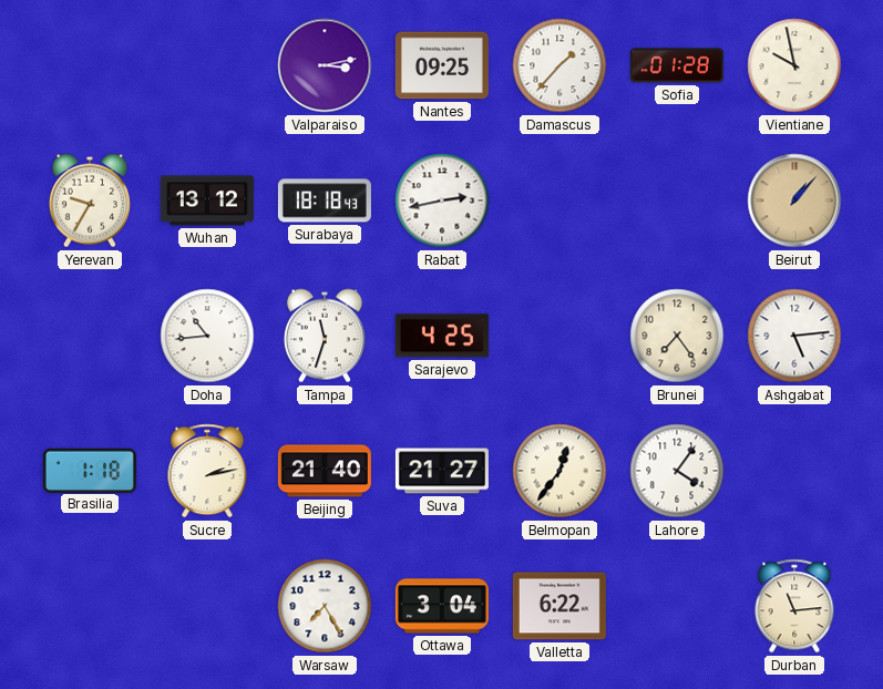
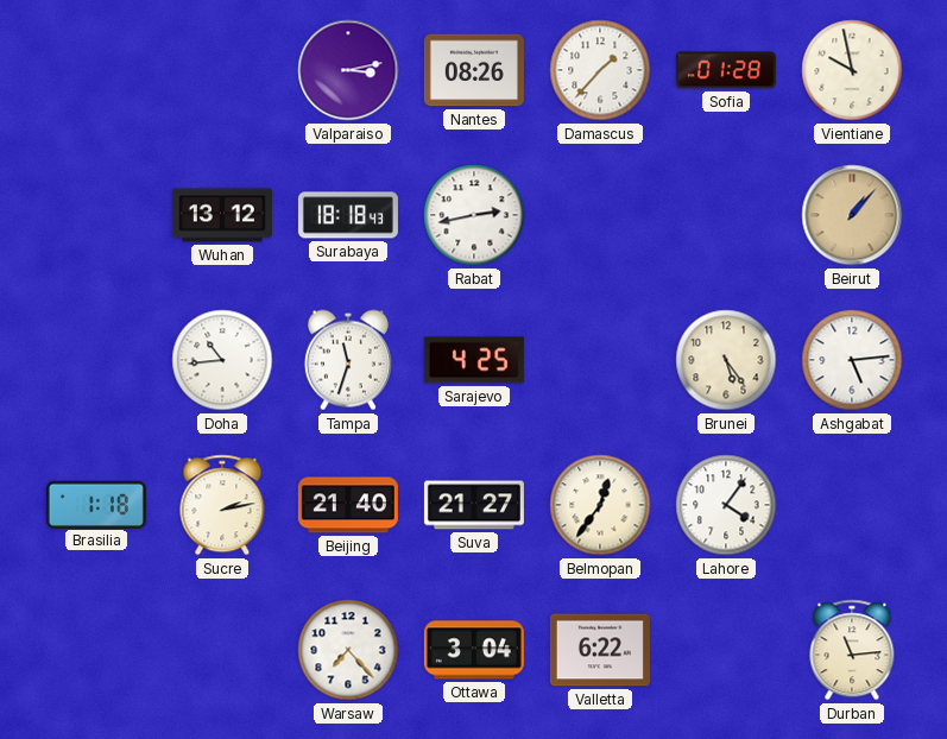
Nantes: 09:25 -> 08:26
Yerevan: 9:35 -> none
Brunei: 7:24 -> 5:24
Warsaw: 7:25 -> 7:23
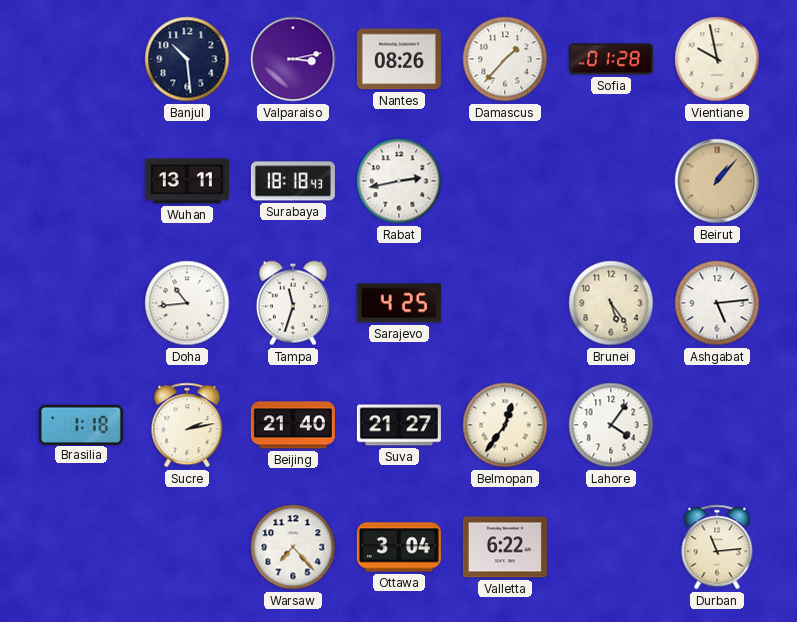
Banjul: none -> 10:29
Wuhan: 13:12 -> 13:11
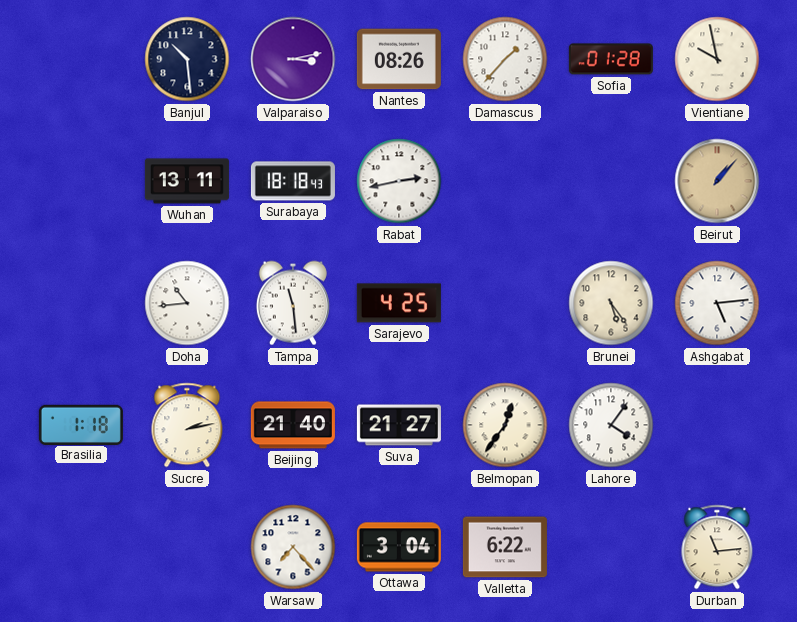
Tampa: 11:33 -> 11:29
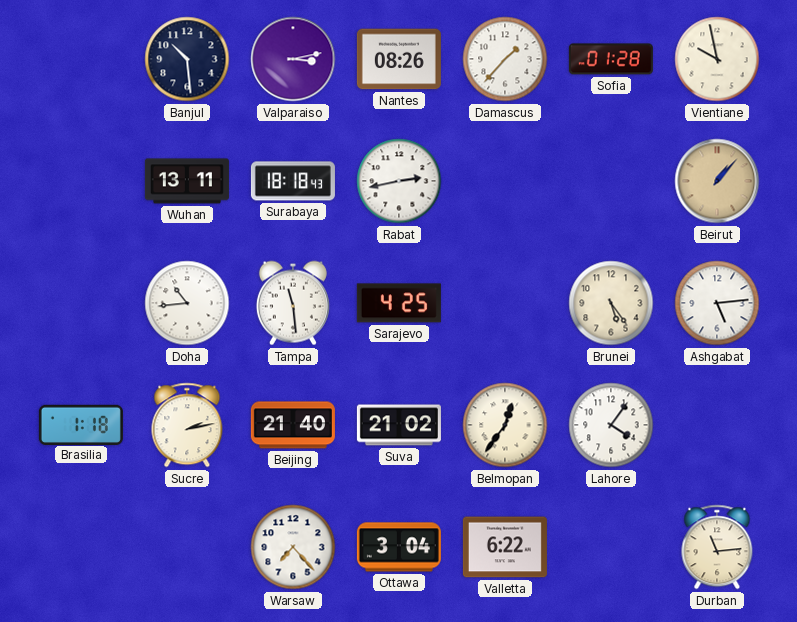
Suva: 21:27 -> 21:02
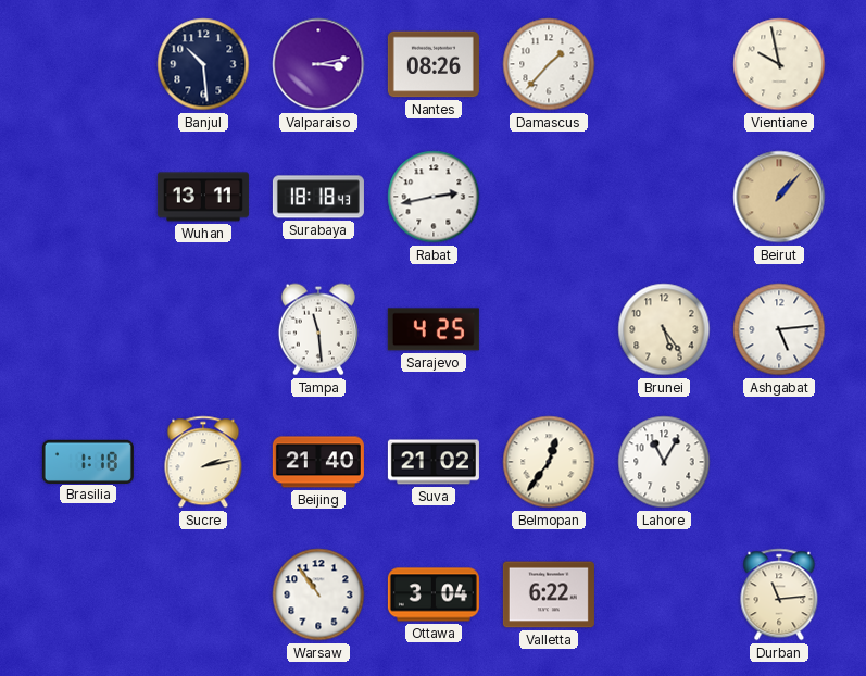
Sofia: 01:28 -> none
Doha: 10:44 -> none
Lahore: 4:06 -> 11:05
Warsaw: 7:23 -> 10:54
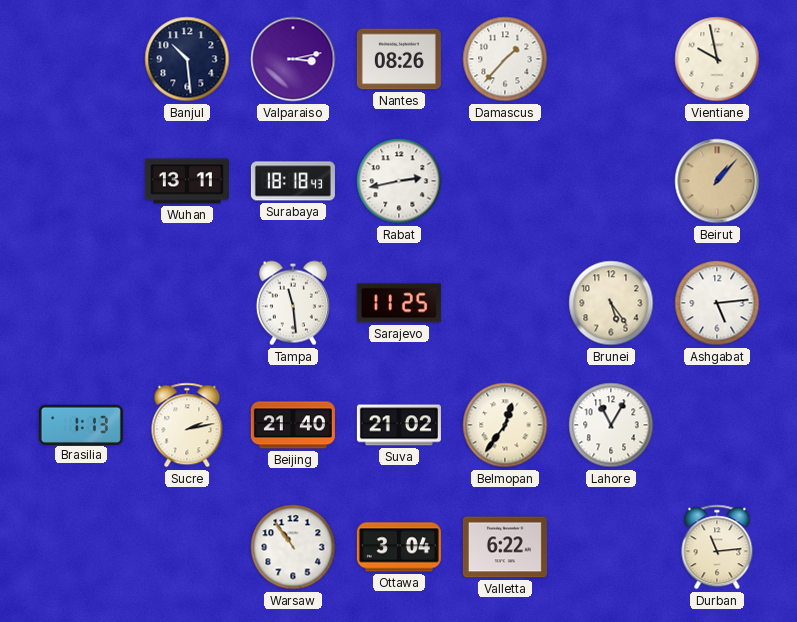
Sarajevo: 4:25 -> 11:25
Brasilia: 1:18 -> 1:13
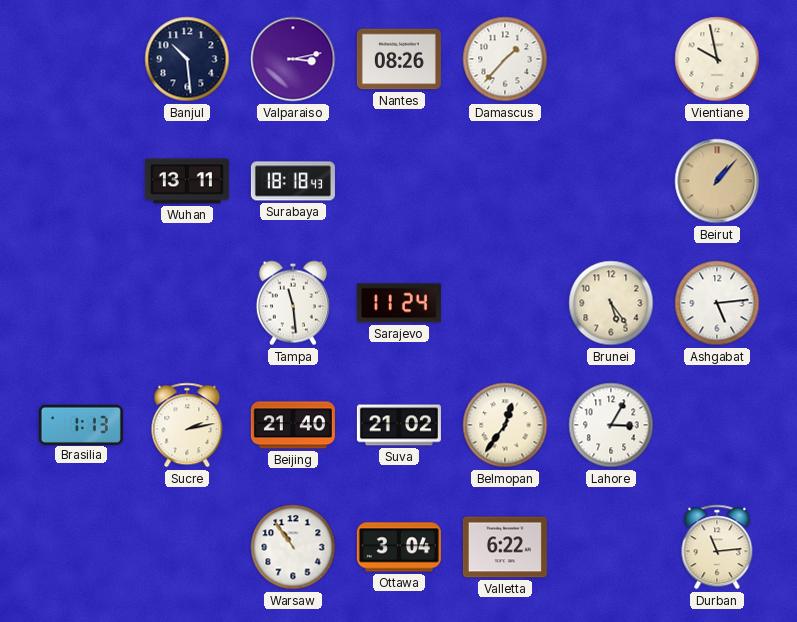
Rabat: 2:43 -> none
Sarajevo: 11:25 -> 11:24
Lahore: 11:05 -> 3:05
